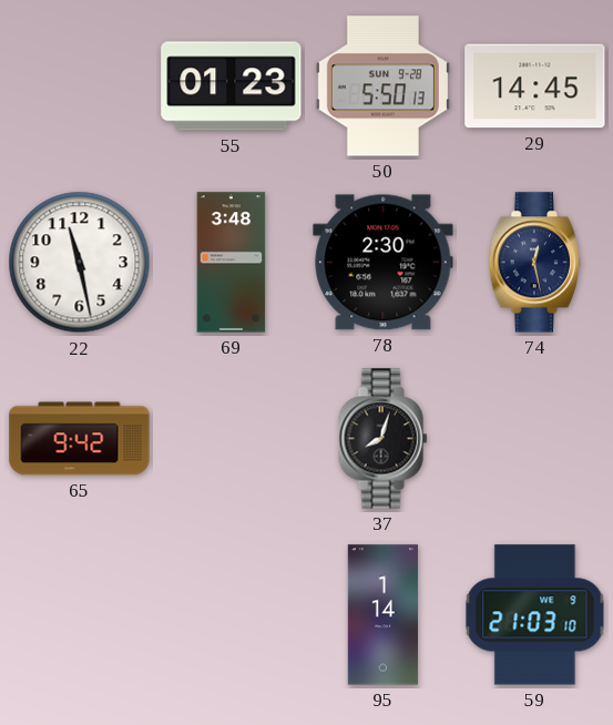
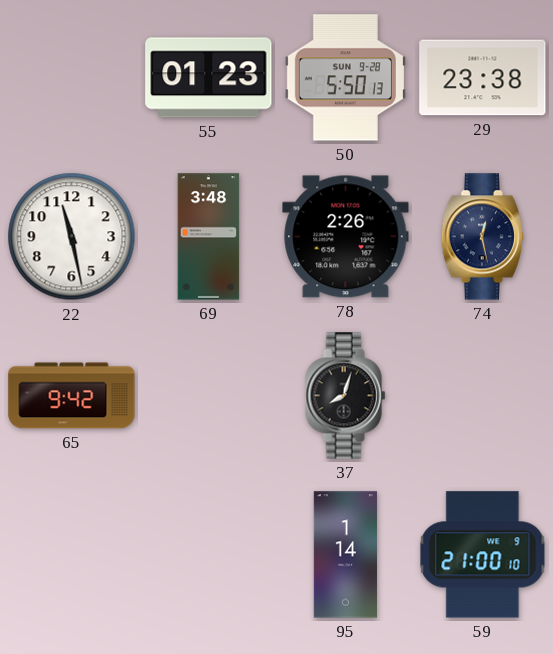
29: 14:45 -> 23:38
78: 2:30 -> 2:26
59: 21:03 -> 21:00
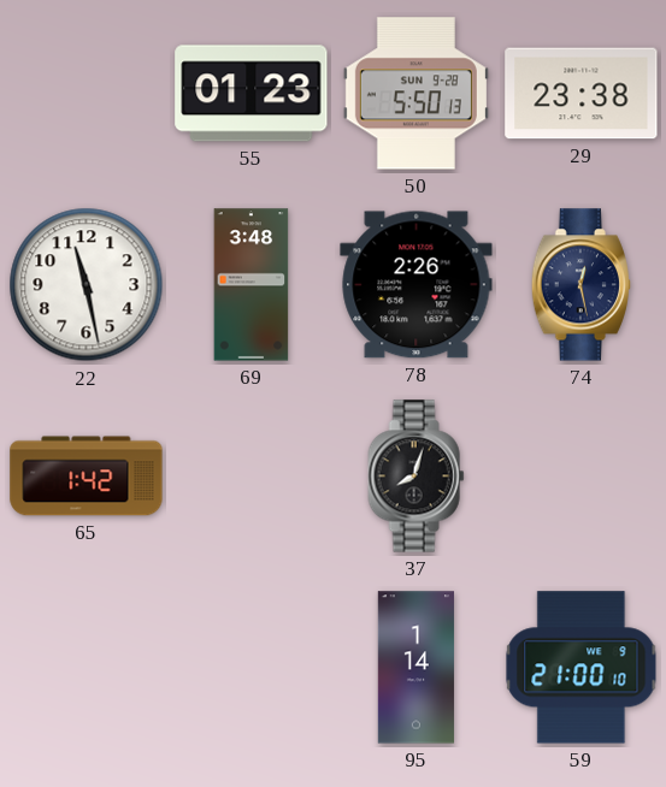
65: 9:42 -> 1:42
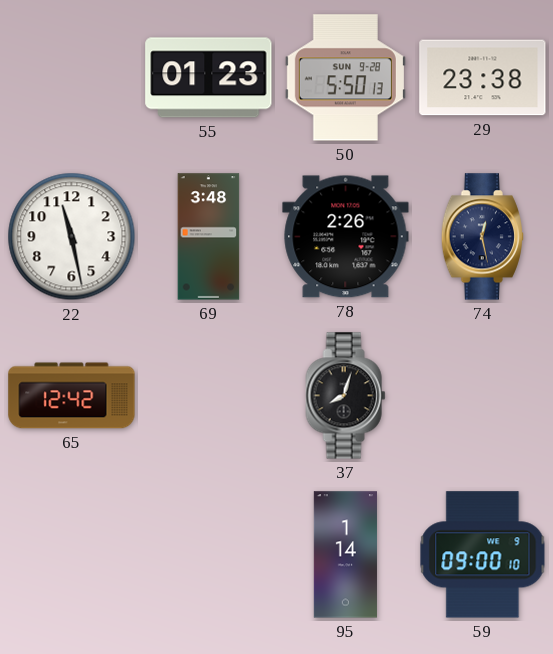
65: 1:42 -> 12:42
59: 21:00 -> 09:00
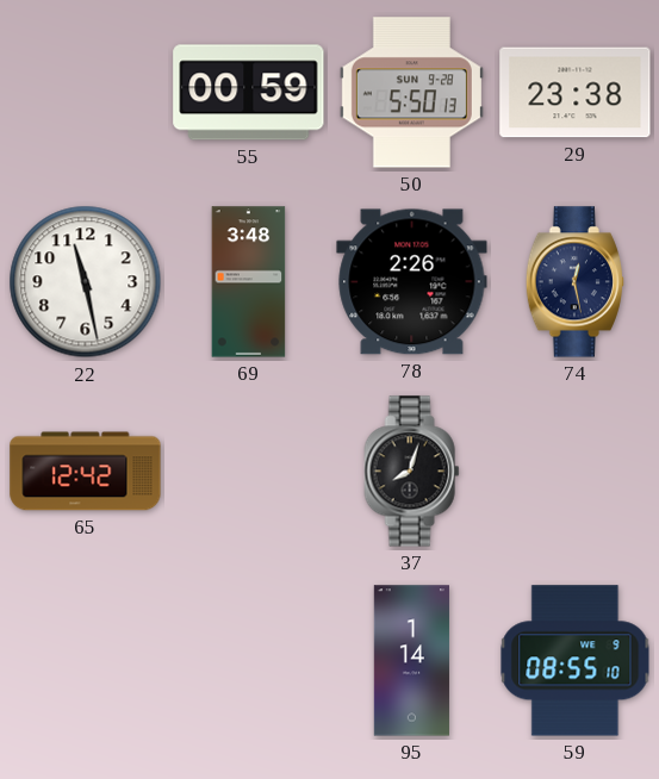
55: 01:23 -> 00:59
59: 09:00 -> 08:55
